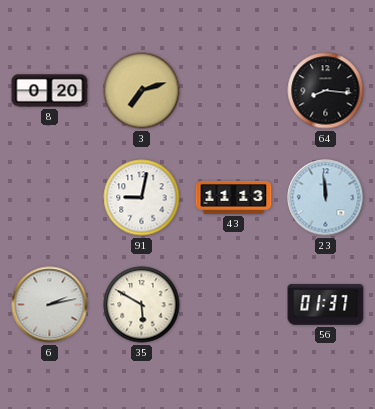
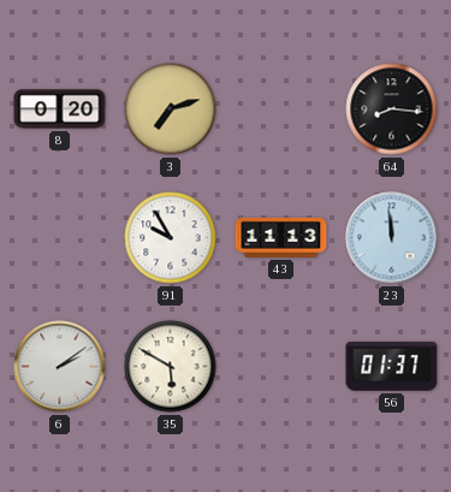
91: 9:02 -> 9:55
6: 2:13 -> 2:09
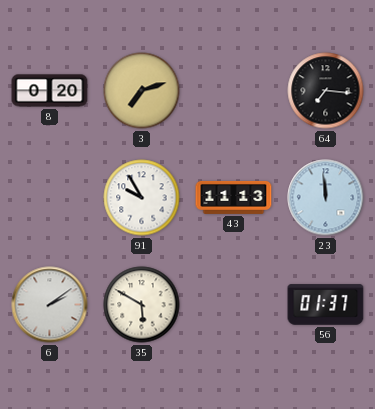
64: 8:16 -> 7:16
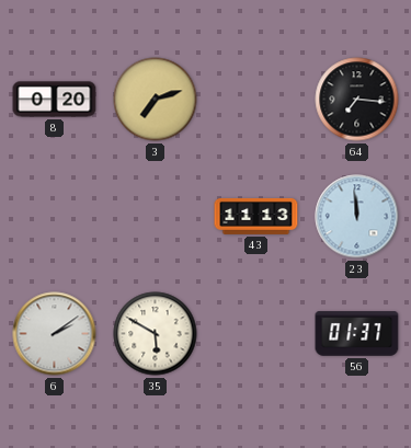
91: 9:55 -> none
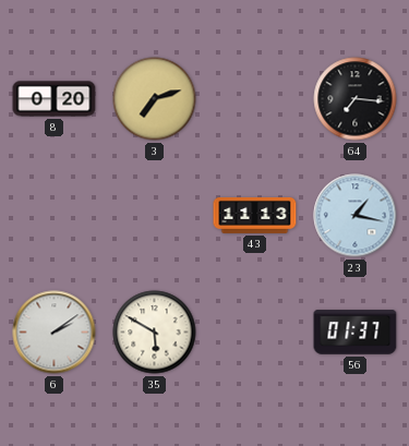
23: 11:59 -> 1:17
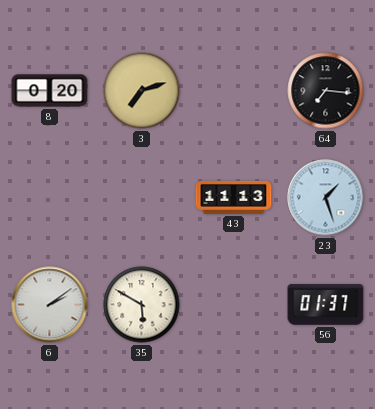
23: 1:17 -> 1:27
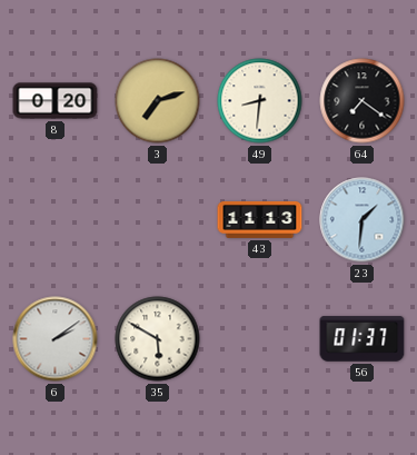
49: none -> 8:31
64: 7:16 -> 7:21
23: 1:27 -> 1:31
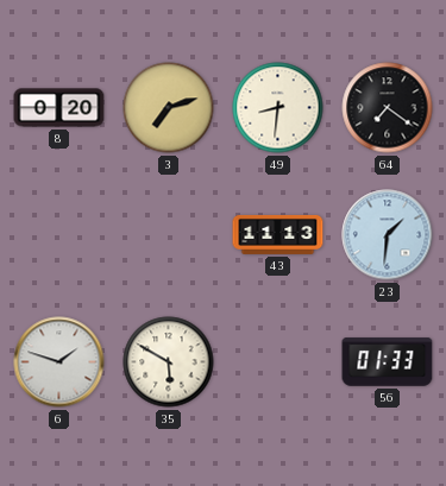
6: 2:09 -> 1:48
56: 01:37 -> 01:33
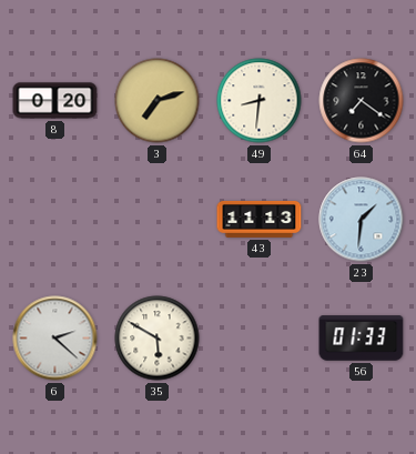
6: 1:48 -> 2:22
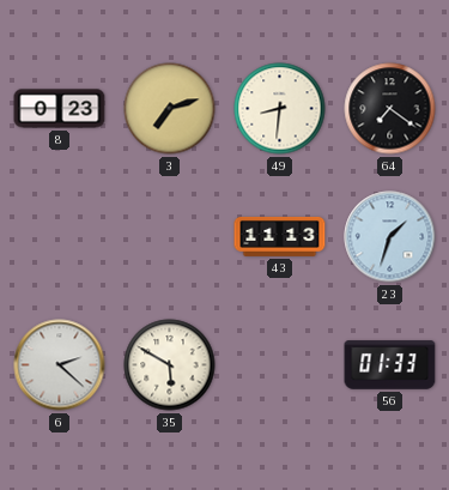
8: 0:20 -> 0:23
23: 1:31 -> 1:33
